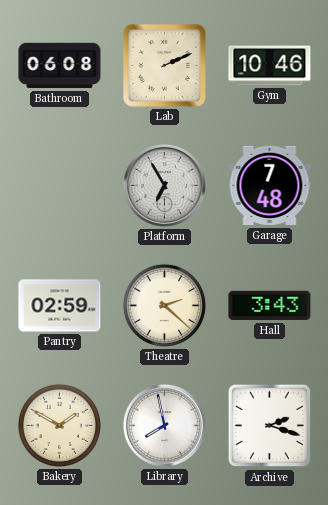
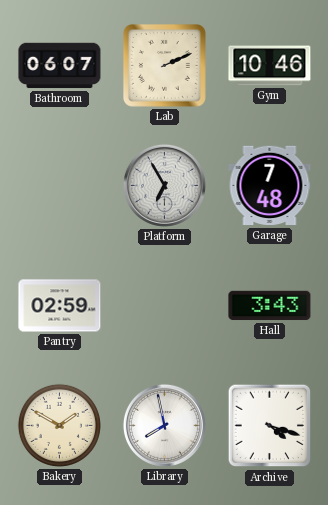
Bathroom: 06:08 -> 06:07
Theatre: 2:22 -> none
Archive: 2:18 -> 4:18
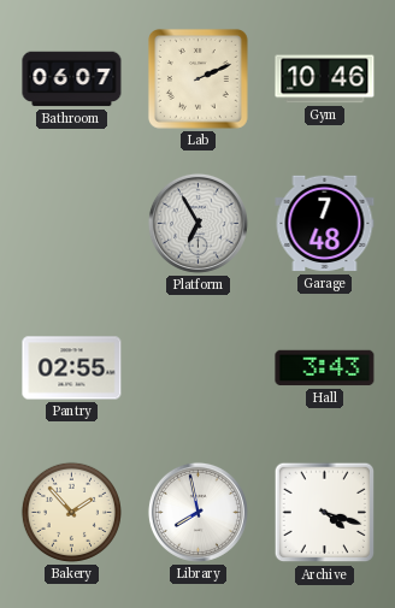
Pantry: 02:59 -> 02:55
Bakery: 1:50 -> 1:53
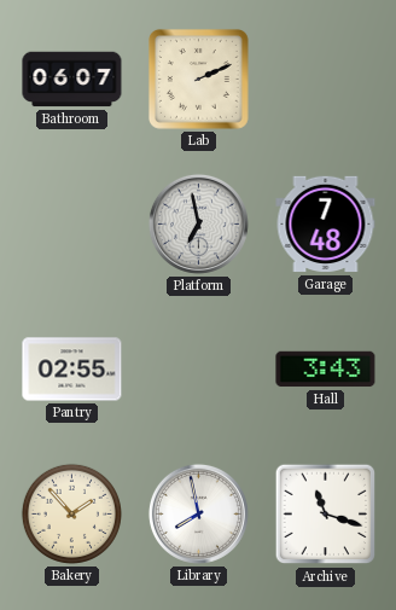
Gym: 10:46 -> none
Platform: 6:55 -> 6:58
Archive: 4:18 -> 11:18
